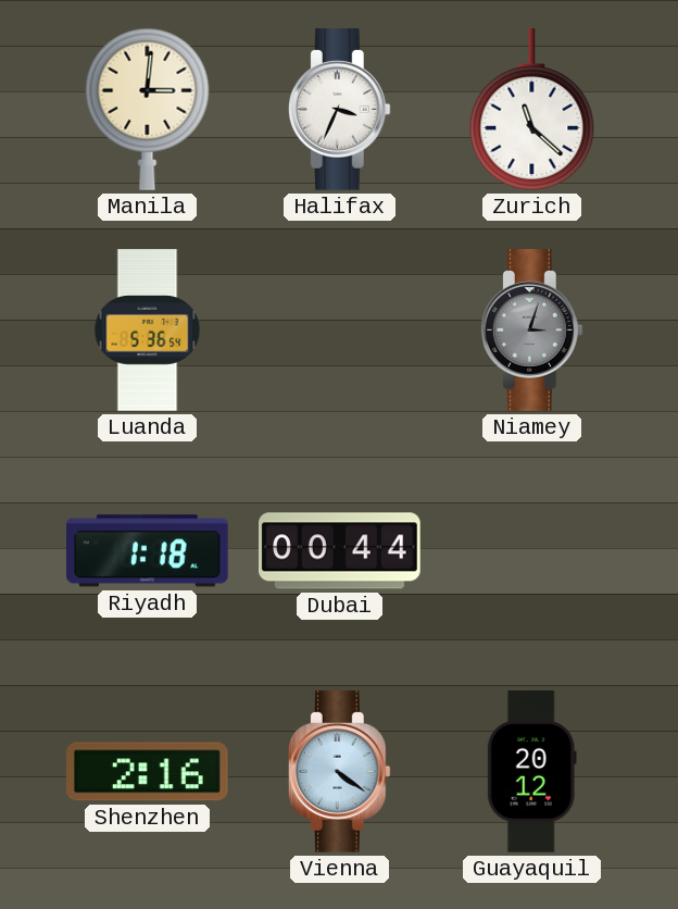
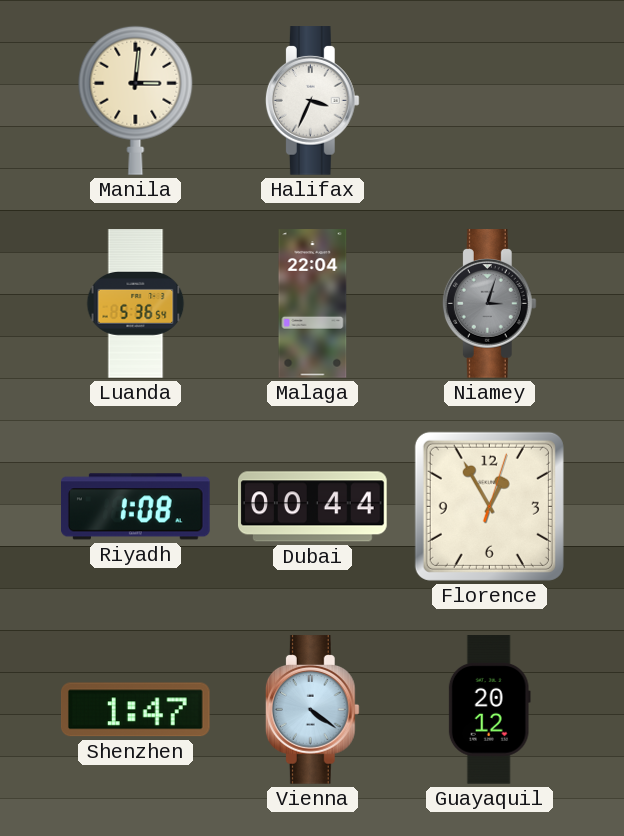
Zurich: 11:22 -> none
Malaga: none -> 22:04
Riyadh: 1:18 -> 1:08
Florence: none -> 12:55
Shenzhen: 2:16 -> 1:47
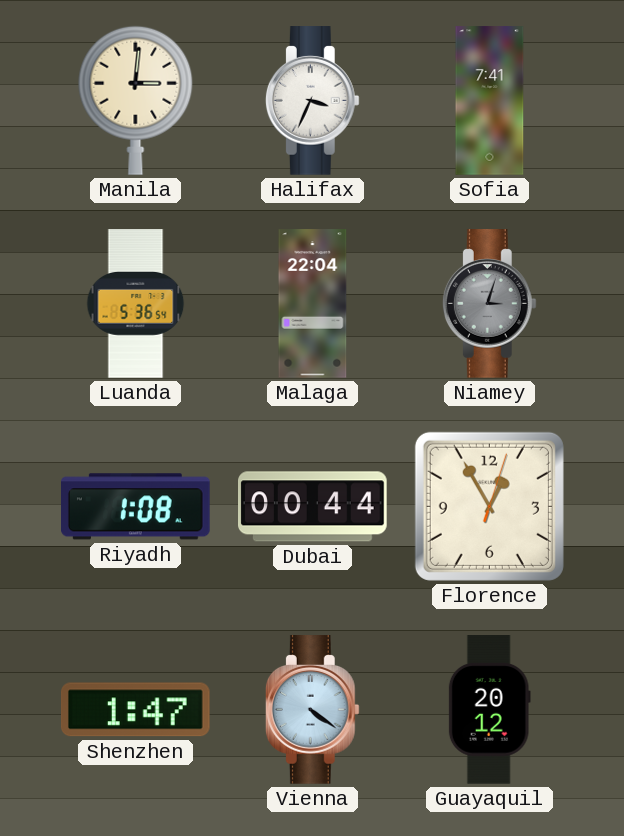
Sofia: none -> 7:41
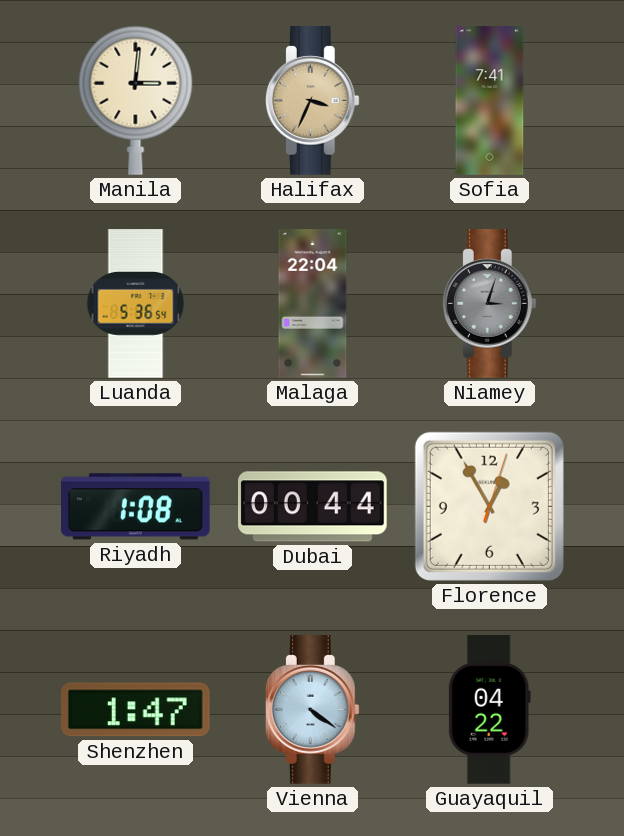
Halifax dial: white -> champagne
Guayaquil: 20:12 -> 04:22
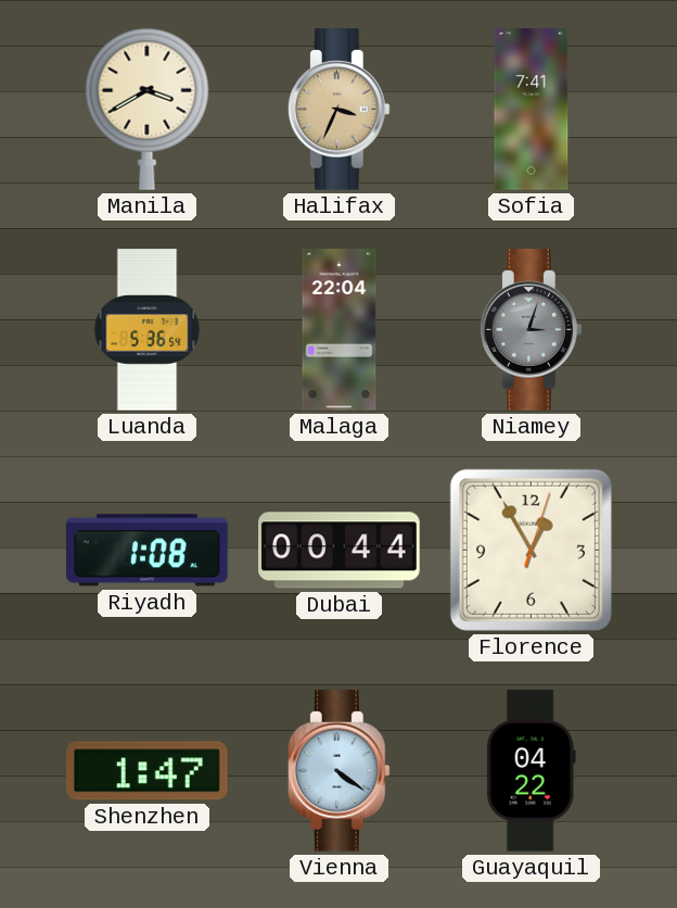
Manila: 3:01 -> 3:40
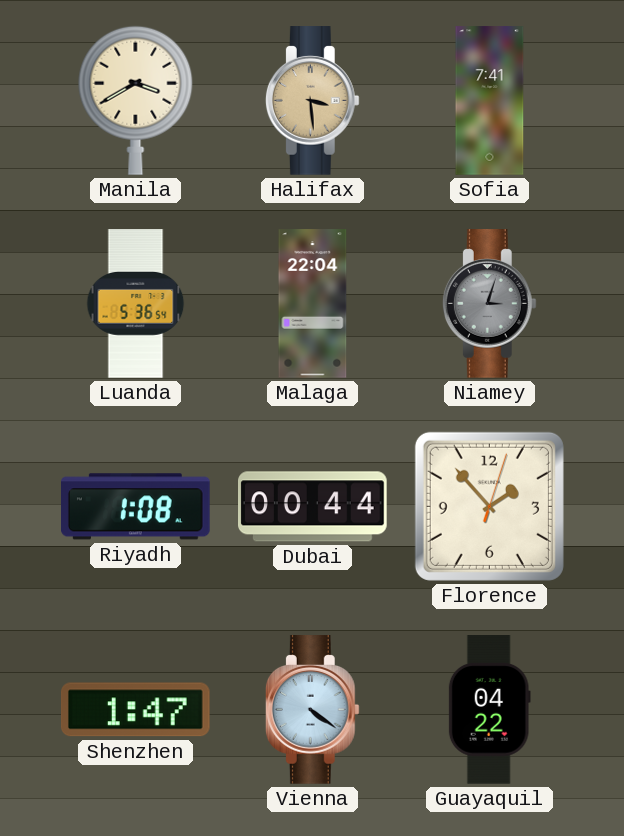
Halifax: 3:34 -> 3:29
Florence: 12:55 -> 1:53
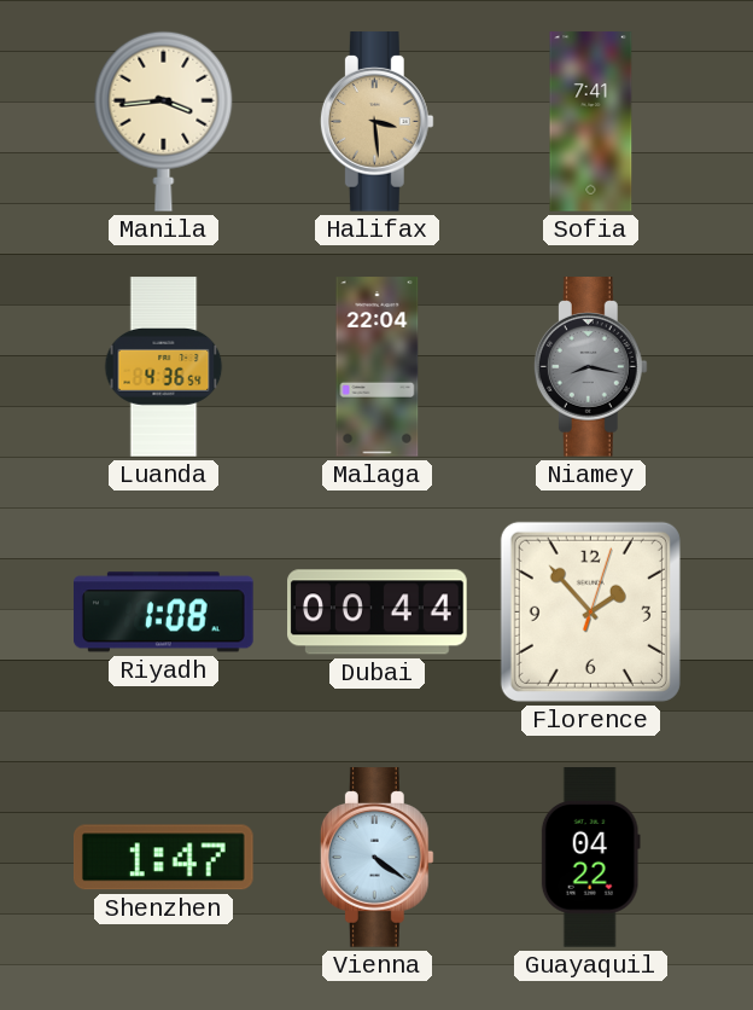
Manila: 3:40 -> 3:44
Luanda: 5:36 -> 4:36
Niamey: 3:03 -> 8:17
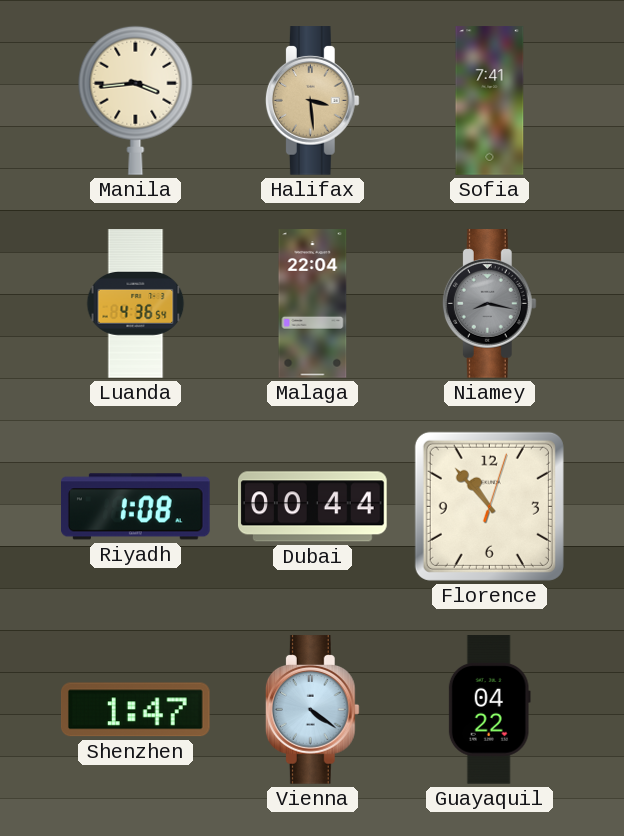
Florence: 1:53 -> 10:53
